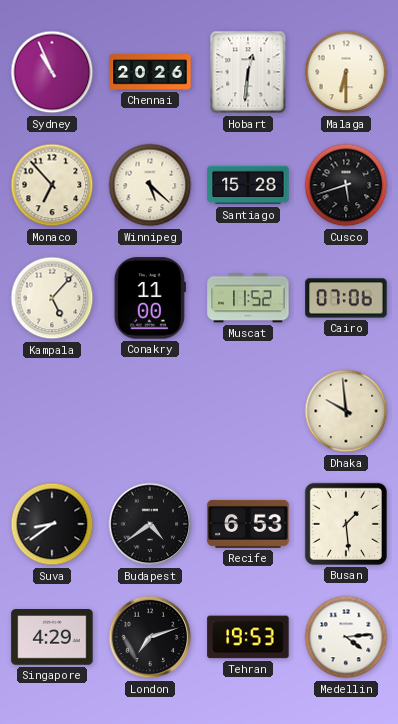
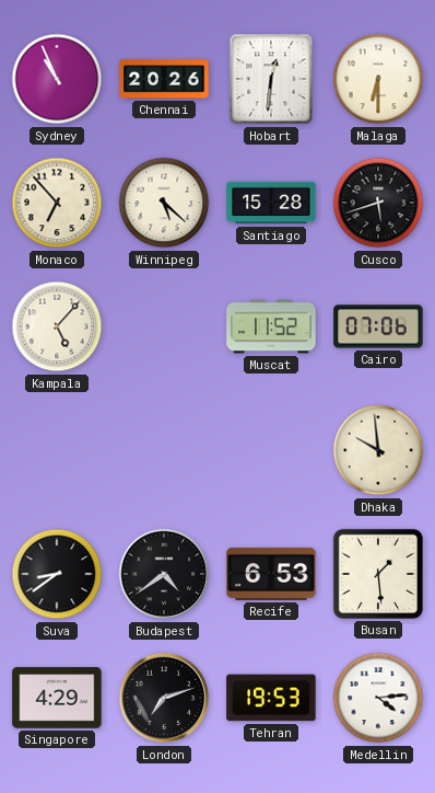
Conakry: 11:00 -> none
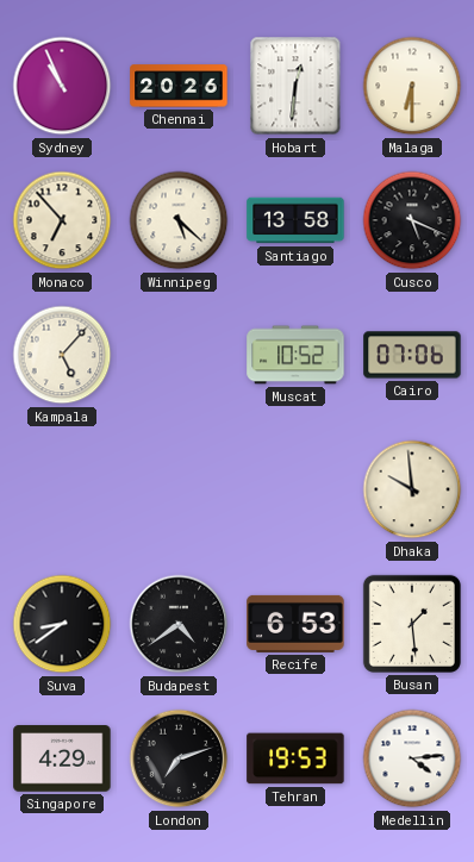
Santiago: 15:28 -> 13:58
Cusco: 5:42 -> 5:19
Muscat: 11:52 -> 10:52
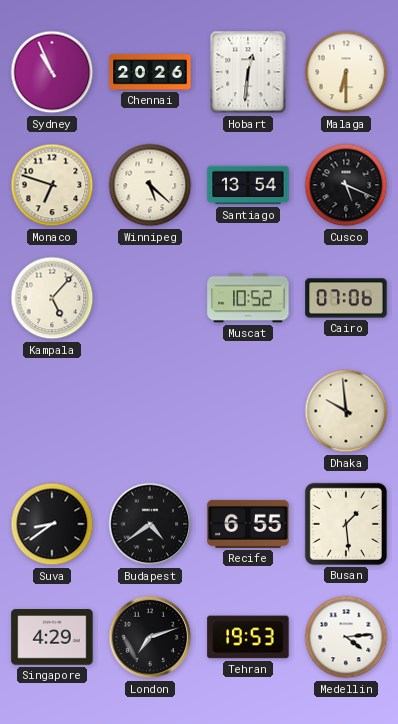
Monaco: 6:53 -> 6:48
Santiago: 13:58 -> 13:54
Recife: 6:53 -> 6:55
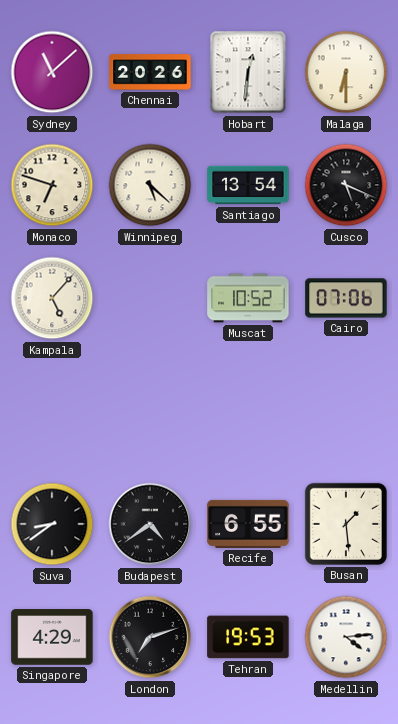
Sydney: 10:56 -> 11:08
Dhaka: 9:59 -> none
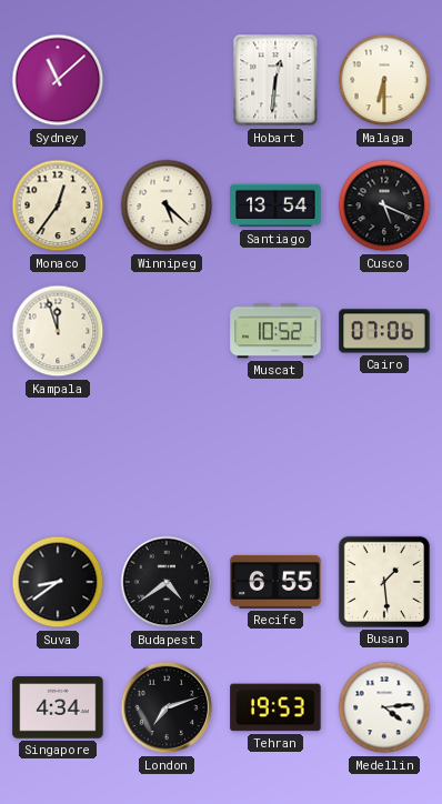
Chennai: 20:26 -> none
Monaco: 6:48 -> 12:36
Kampala: 5:07 -> 11:57
Singapore: 4:29 -> 4:34
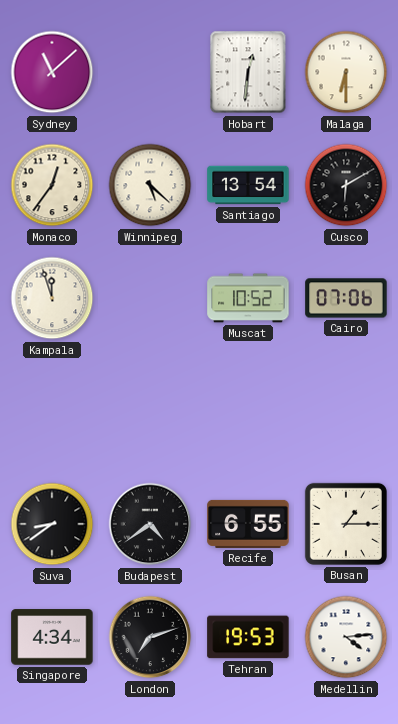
Cusco: 5:19 -> 6:10
Busan: 1:29 -> 1:15
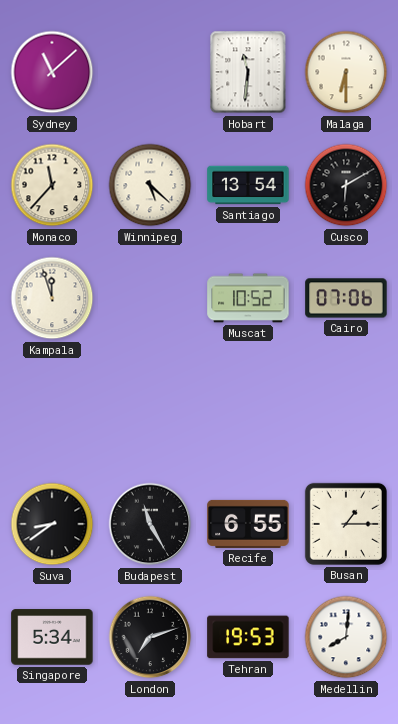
Hobart: 12:31 -> 11:31
Monaco: 12:36 -> 11:37
Budapest: 4:39 -> 11:25
Singapore: 4:34 -> 5:34
Medellin: 4:14 -> 8:01
